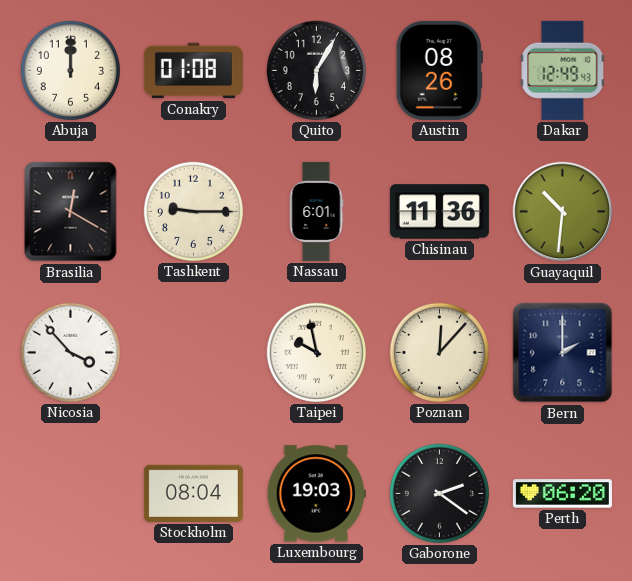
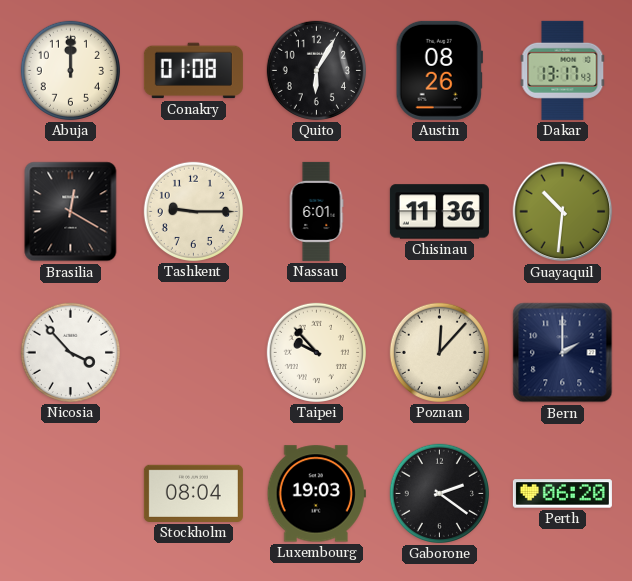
Dakar: 12:49 -> 13:17
Taipei: 9:58 -> 9:53
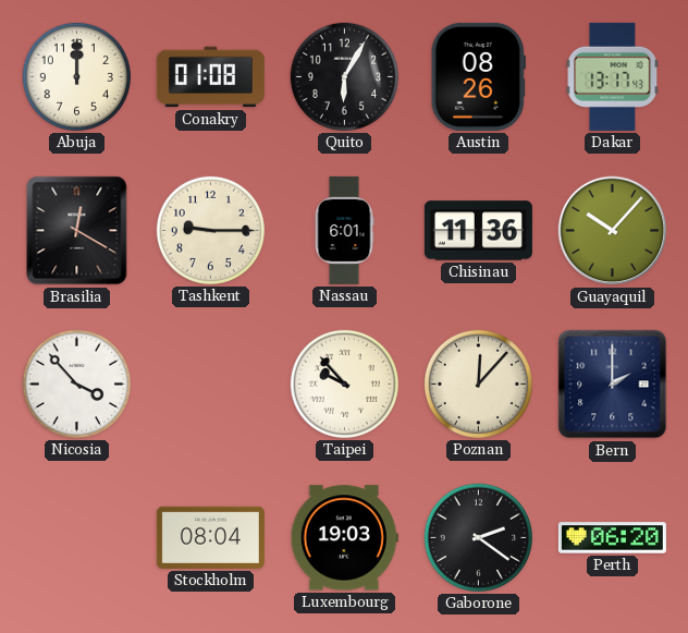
Guayaquil: 10:31 -> 10:07
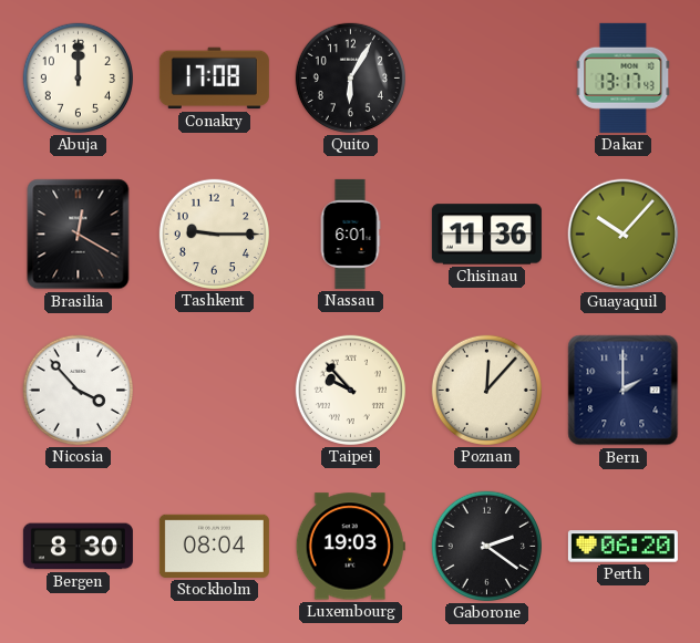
Conakry: 01:08 -> 17:08
Austin: 08:26 -> none
Bergen: none -> 8:30
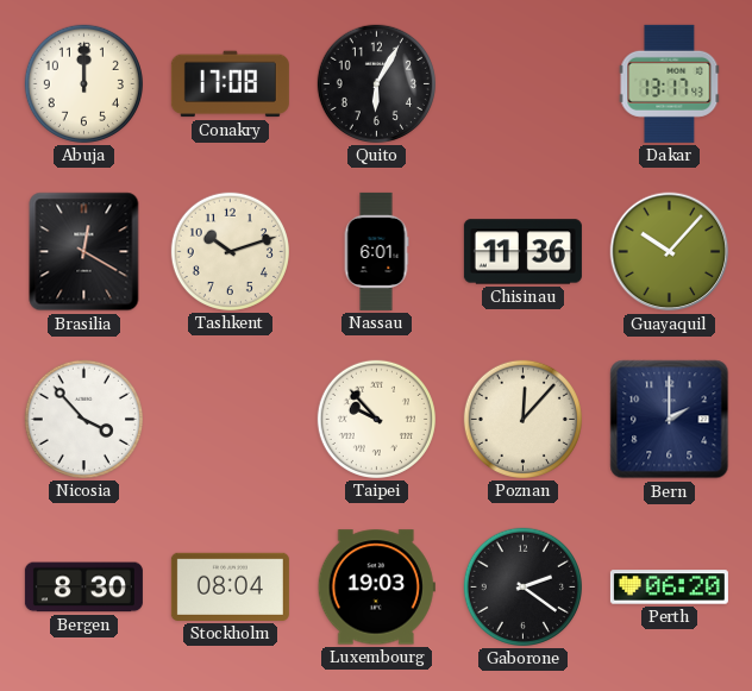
Tashkent: 9:15 -> 10:12
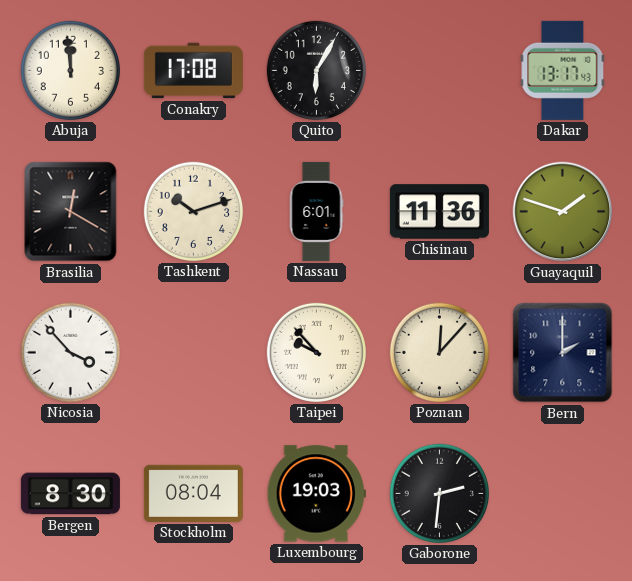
Abuja: 12:00 -> 11:59
Guayaquil: 10:07 -> 1:48
Gaborone: 2:21 -> 2:31
Perth: 06:20 -> none
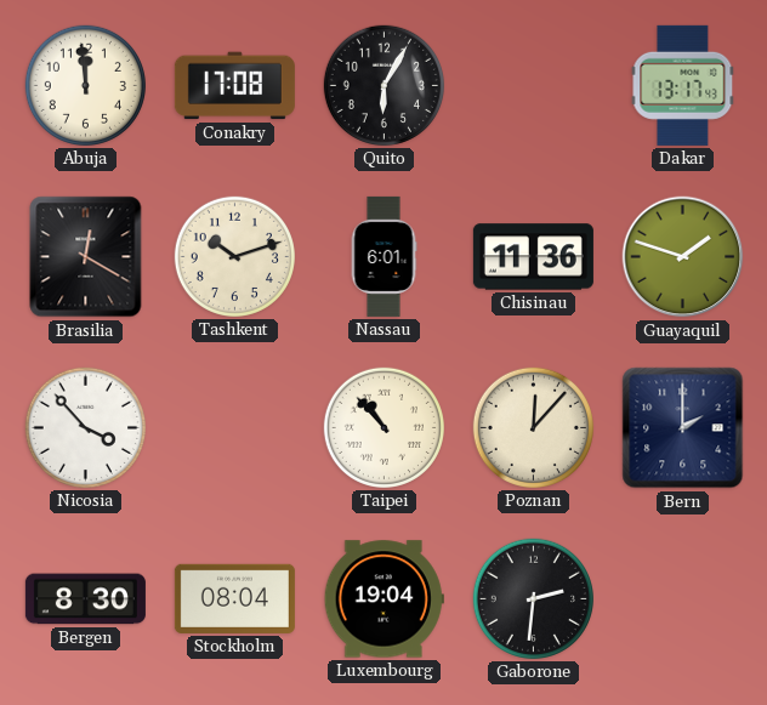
Taipei: 9:53 -> 10:53
Luxembourg: 19:03 -> 19:04
